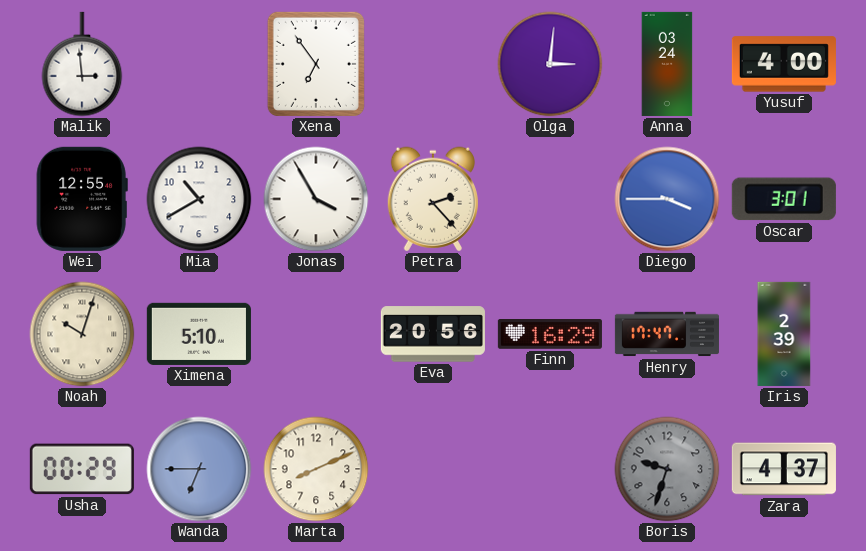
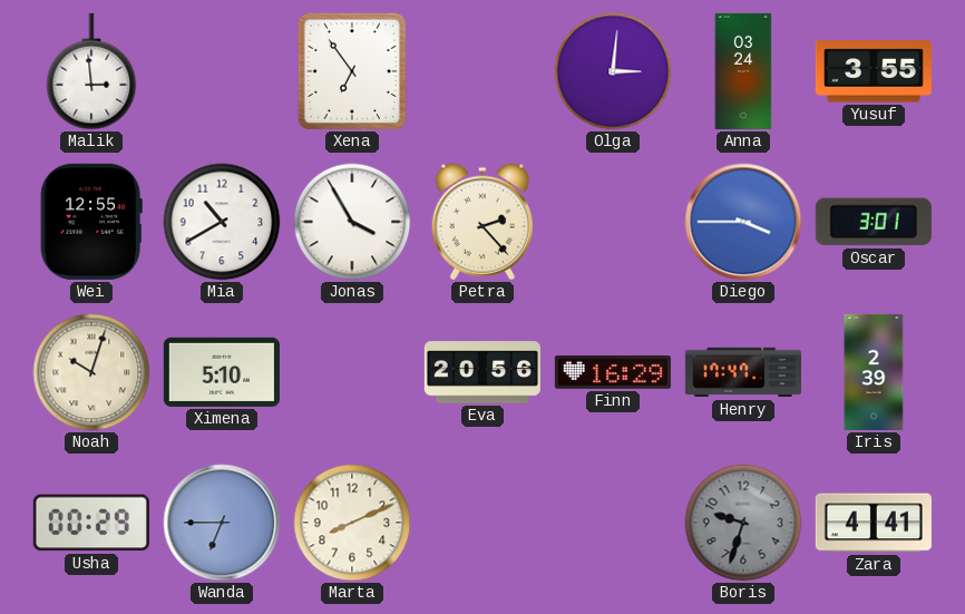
Yusuf: 4:00 -> 3:55
Zara: 4:37 -> 4:41
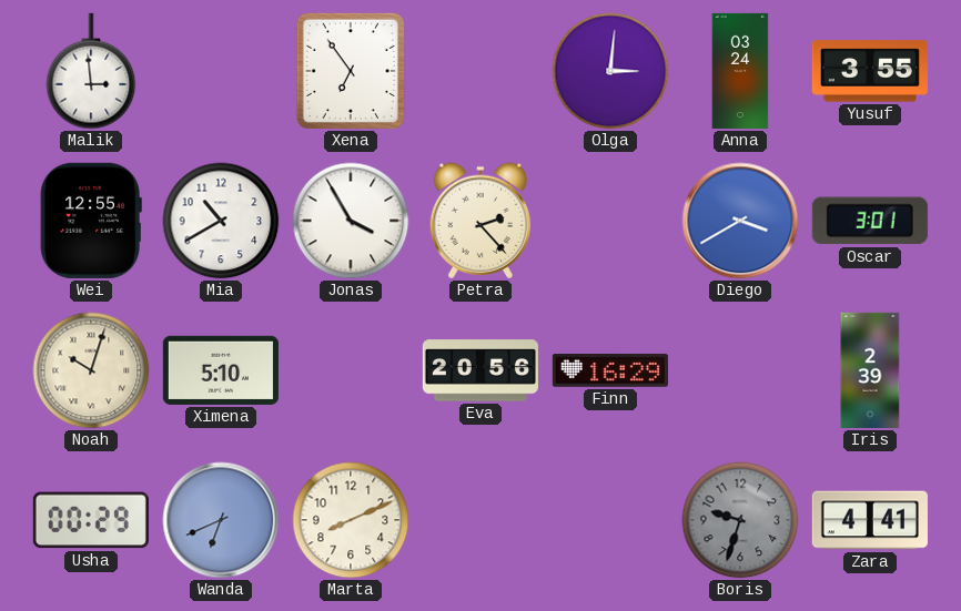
Diego: 3:45 -> 3:40
Henry: 17:47 -> none
Wanda: 6:45 -> 6:41
